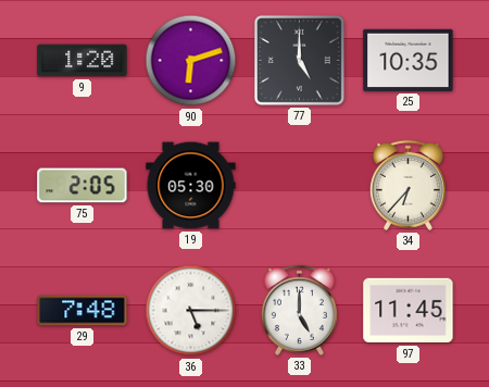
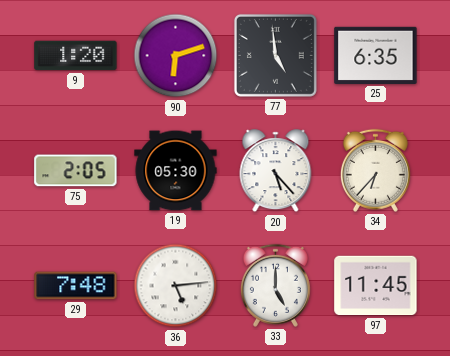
77: 5:00 -> 4:59
25: 10:35 -> 6:35
20: none -> 5:23
36: 5:15 -> 5:14
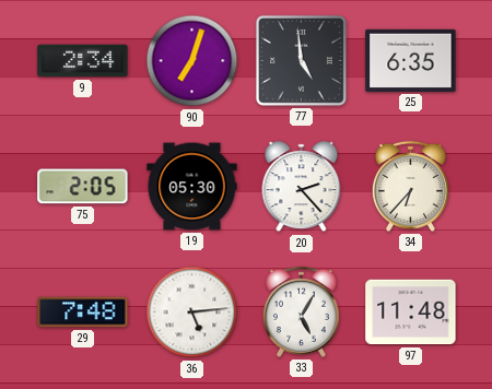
9: 1:20 -> 2:34
90: 6:12 -> 7:03
20: 5:23 -> 2:23
33: 5:00 -> 5:05
97: 11:45 -> 11:48
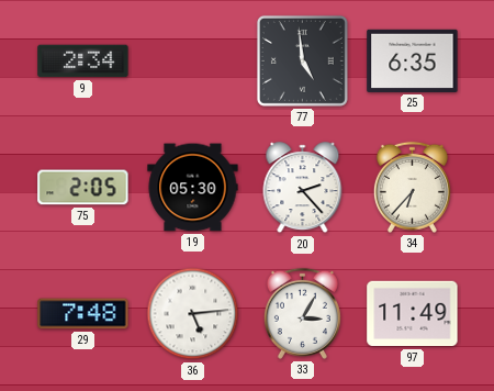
90: 7:03 -> none
33: 5:05 -> 3:05
97: 11:48 -> 11:49
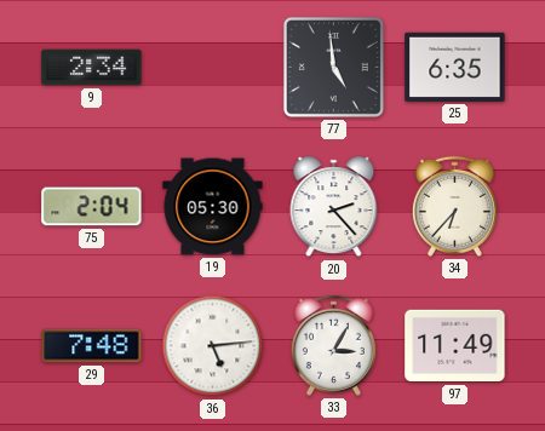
75: 2:05 -> 2:04
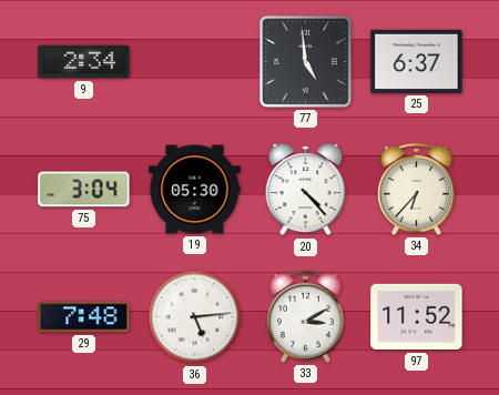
25: 6:35 -> 6:37
75: 2:04 -> 3:04
20: 2:23 -> 4:23
33: 3:05 -> 3:10
97: 11:49 -> 11:52
